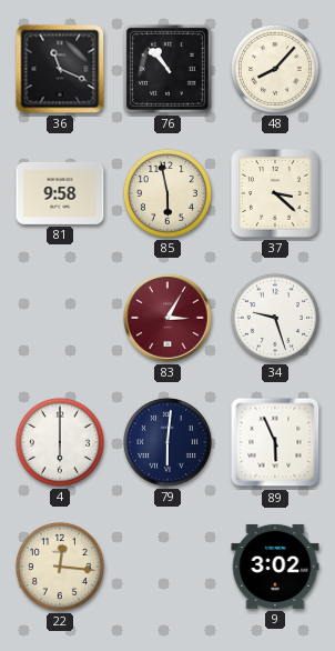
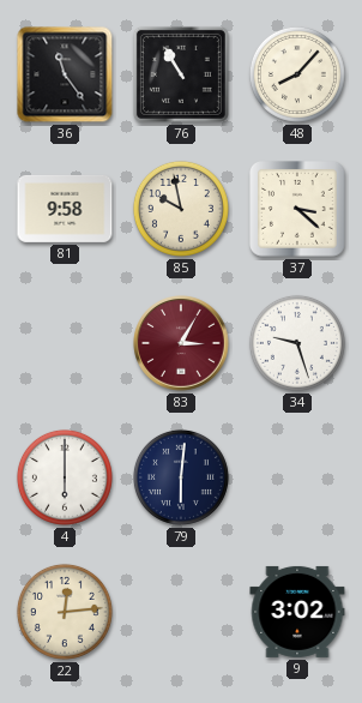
36: 11:19 -> 11:24
76: 10:53 -> 10:55
85: 5:58 -> 9:58
89: 5:56 -> none
22: 12:16 -> 12:14
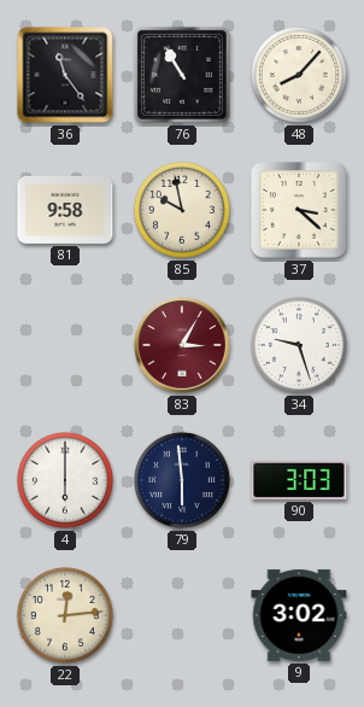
79: 6:01 -> 5:59
90: none -> 3:03
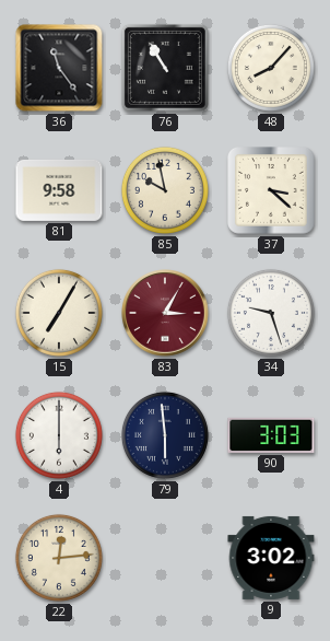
15: none -> 7:05
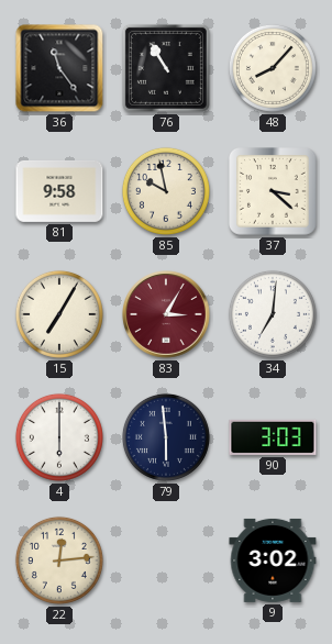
34: 9:27 -> 7:01
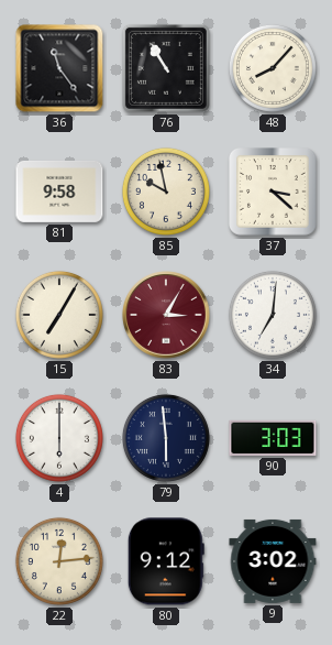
80: none -> 9:12
